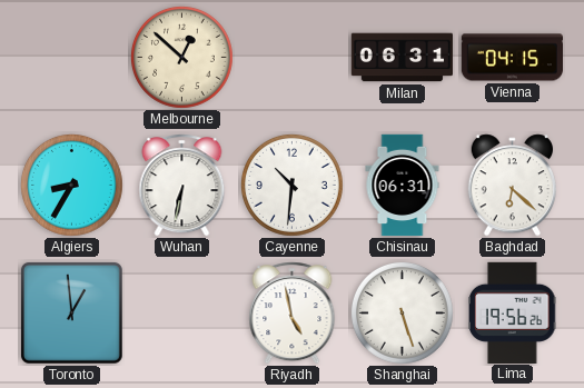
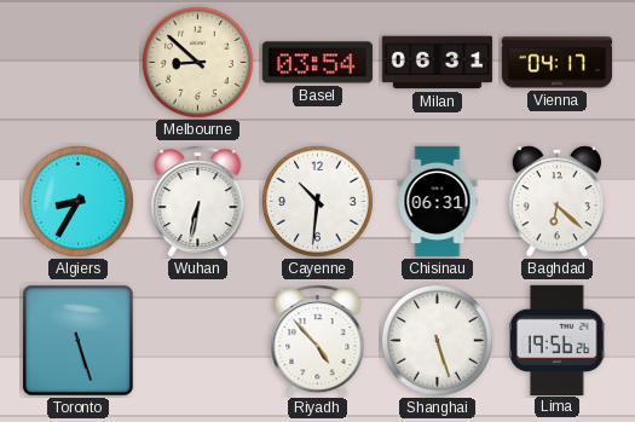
Melbourne: 12:52 -> 8:52
Basel: none -> 03:54
Vienna: 04:15 -> 04:17
Toronto: 12:59 -> 5:27
Riyadh: 4:58 -> 4:53
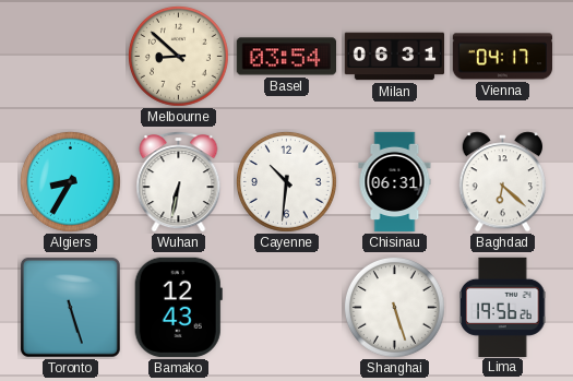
Bamako: none -> 12:43
Riyadh: 4:53 -> none
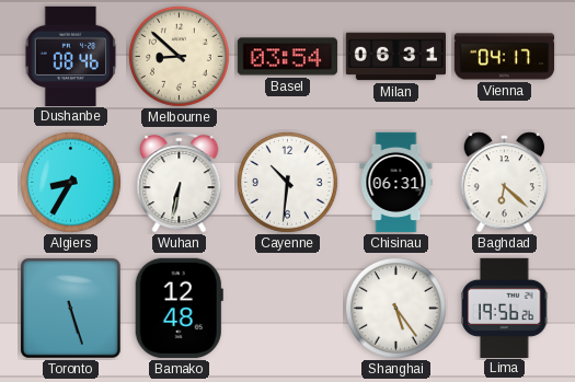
Dushanbe: none -> 08:46
Bamako: 12:43 -> 12:48
Shanghai: 5:27 -> 5:24
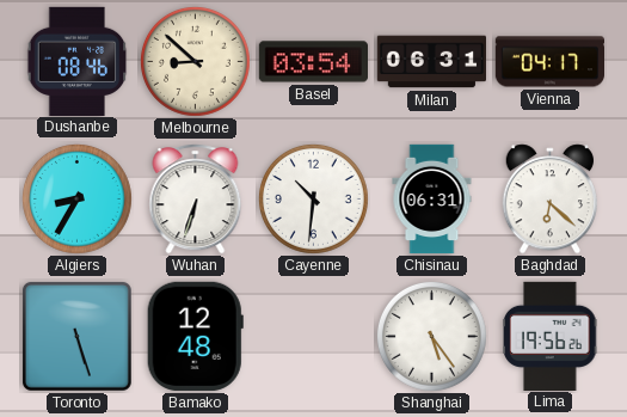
Wuhan: 6:32 -> 6:33
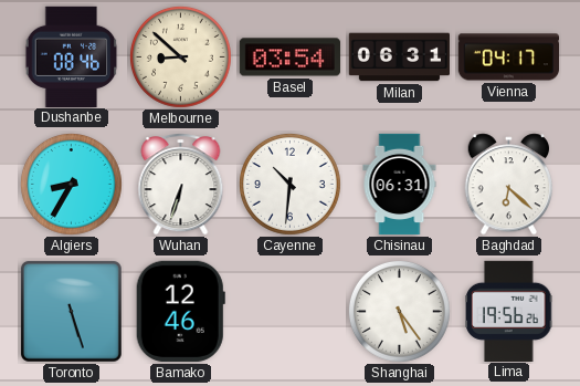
Bamako: 12:48 -> 12:46
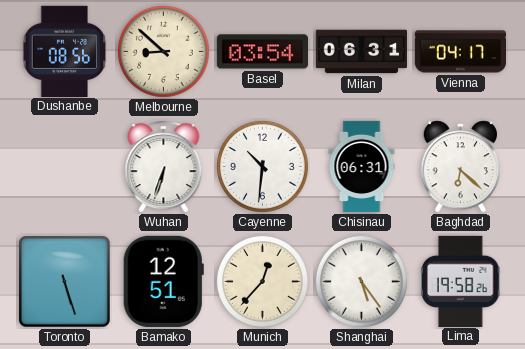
Dushanbe: 08:46 -> 08:56
Algiers: 8:35 -> none
Bamako: 12:46 -> 12:51
Munich: none -> 12:37
Lima: 19:56 -> 19:58
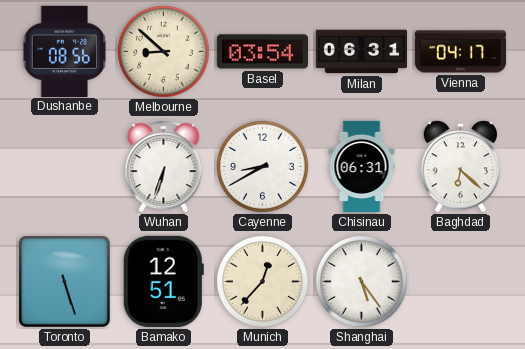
Cayenne: 10:31 -> 8:40
Lima: 19:58 -> none
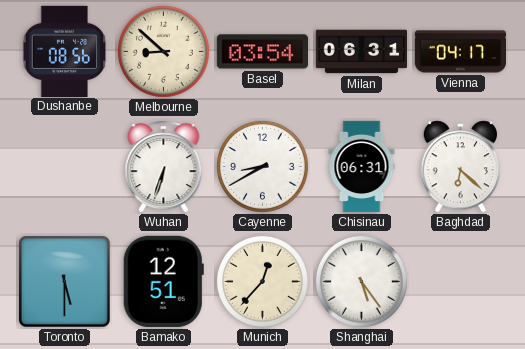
Toronto: 5:27 -> 5:30
